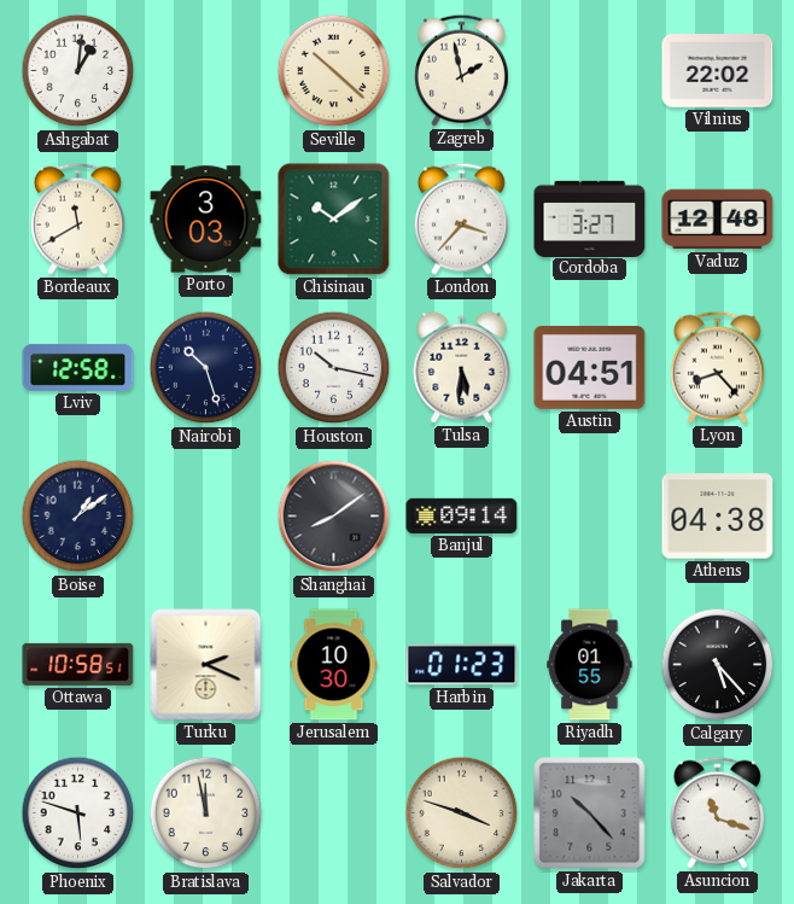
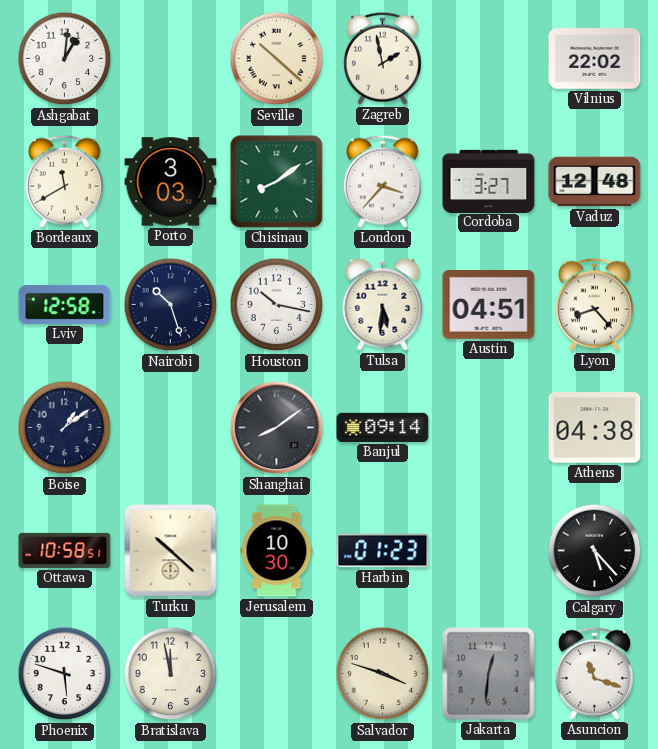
Chisinau: 10:09 -> 8:09
Turku: 2:19 -> 10:22
Riyadh: 01:55 -> none
Jakarta: 10:23 -> 12:31
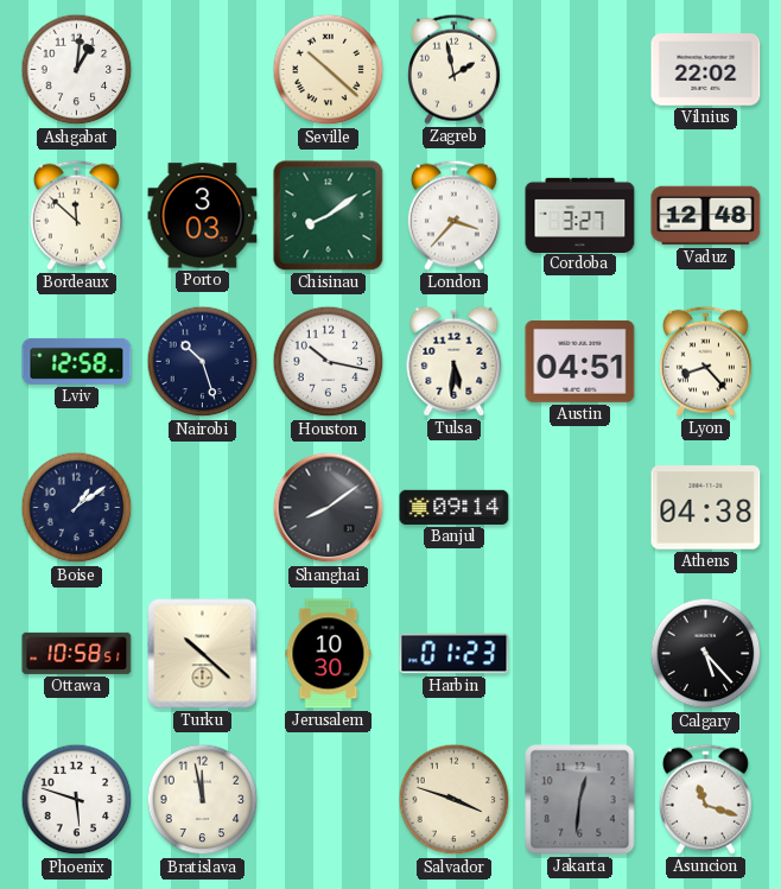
Bordeaux: 11:40 -> 11:52
